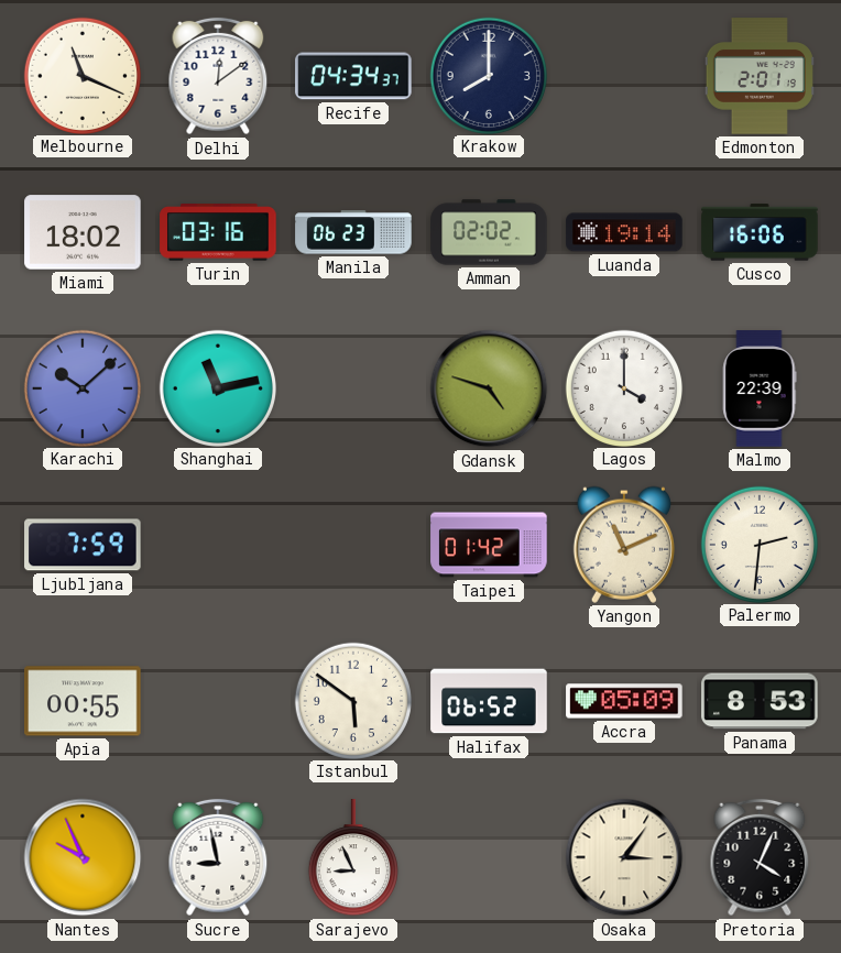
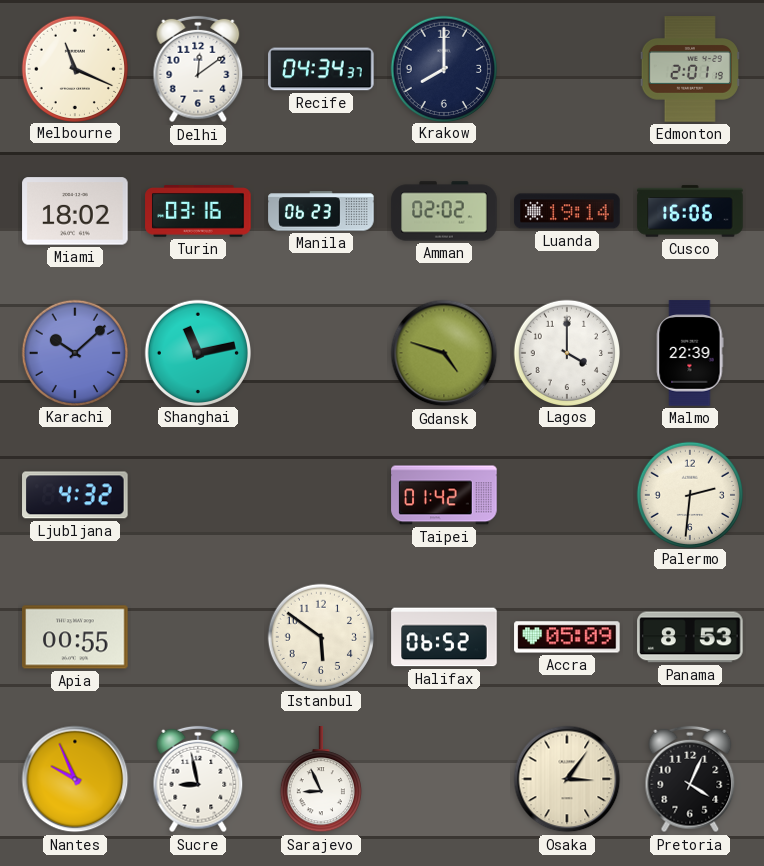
Ljubljana: 7:59 -> 4:32
Yangon: 11:11 -> none
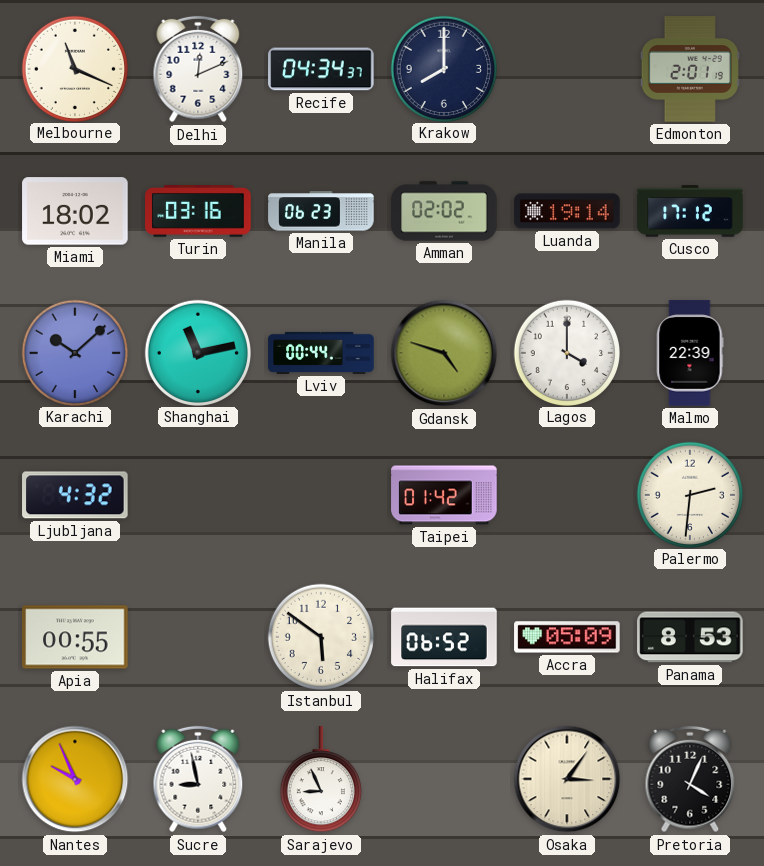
Delhi: 12:09 -> 12:11
Cusco: 16:06 -> 17:12
Lviv: none -> 00:44
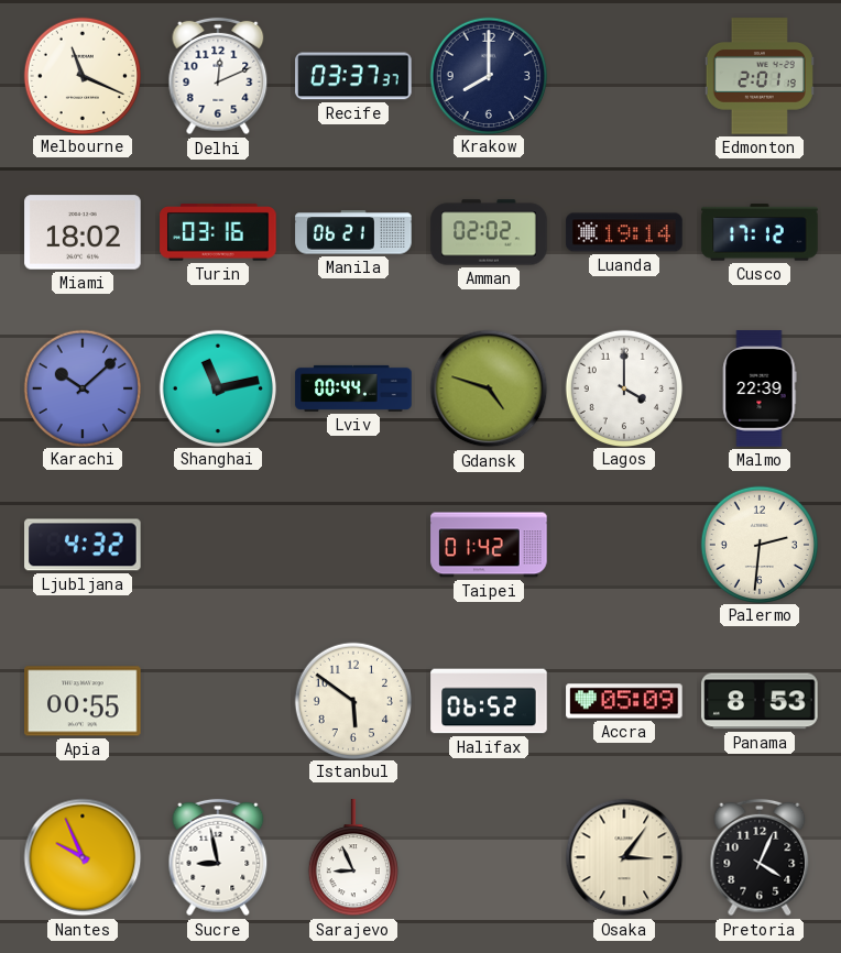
Recife: 04:34 -> 03:37
Manila: 06:23 -> 06:21
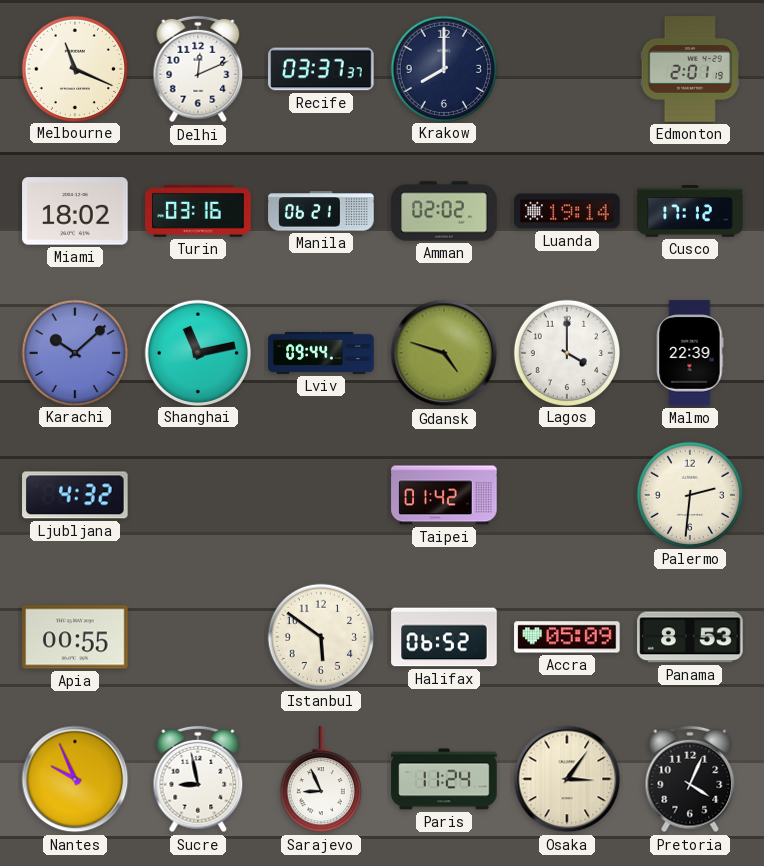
Lviv: 00:44 -> 09:44
Paris: none -> 11:24
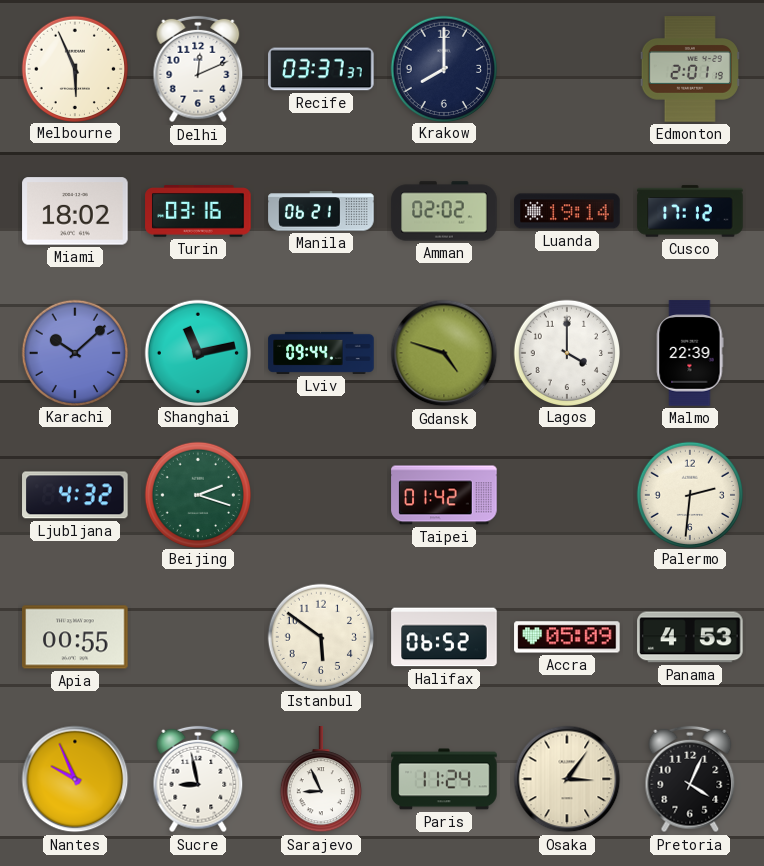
Melbourne: 11:19 -> 5:56
Beijing: none -> 2:18
Panama: 8:53 -> 4:53
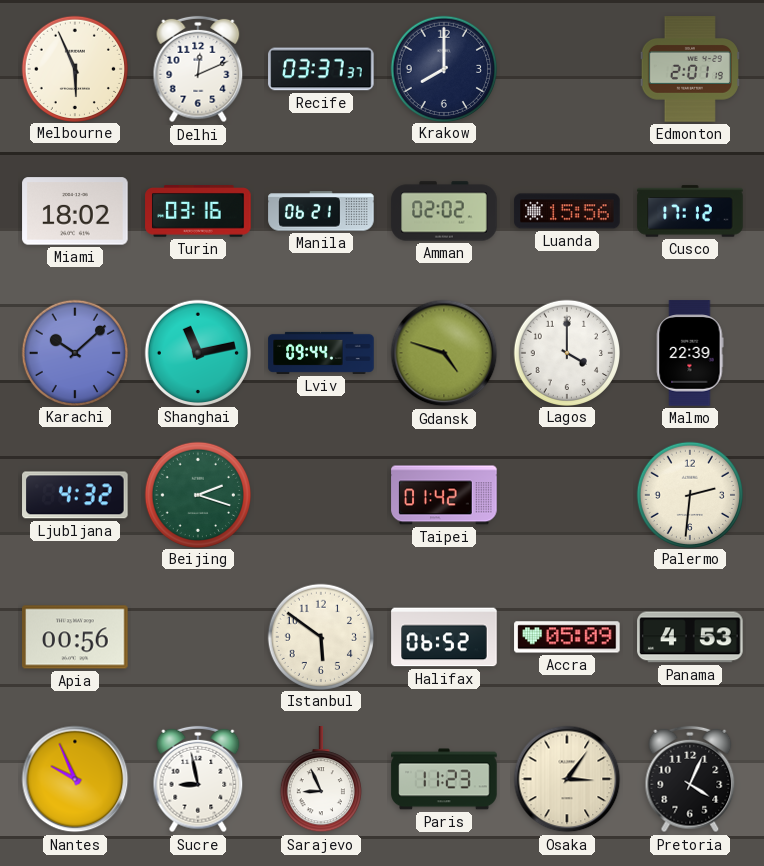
Luanda: 19:14 -> 15:56
Apia: 00:55 -> 00:56
Paris: 11:24 -> 11:23
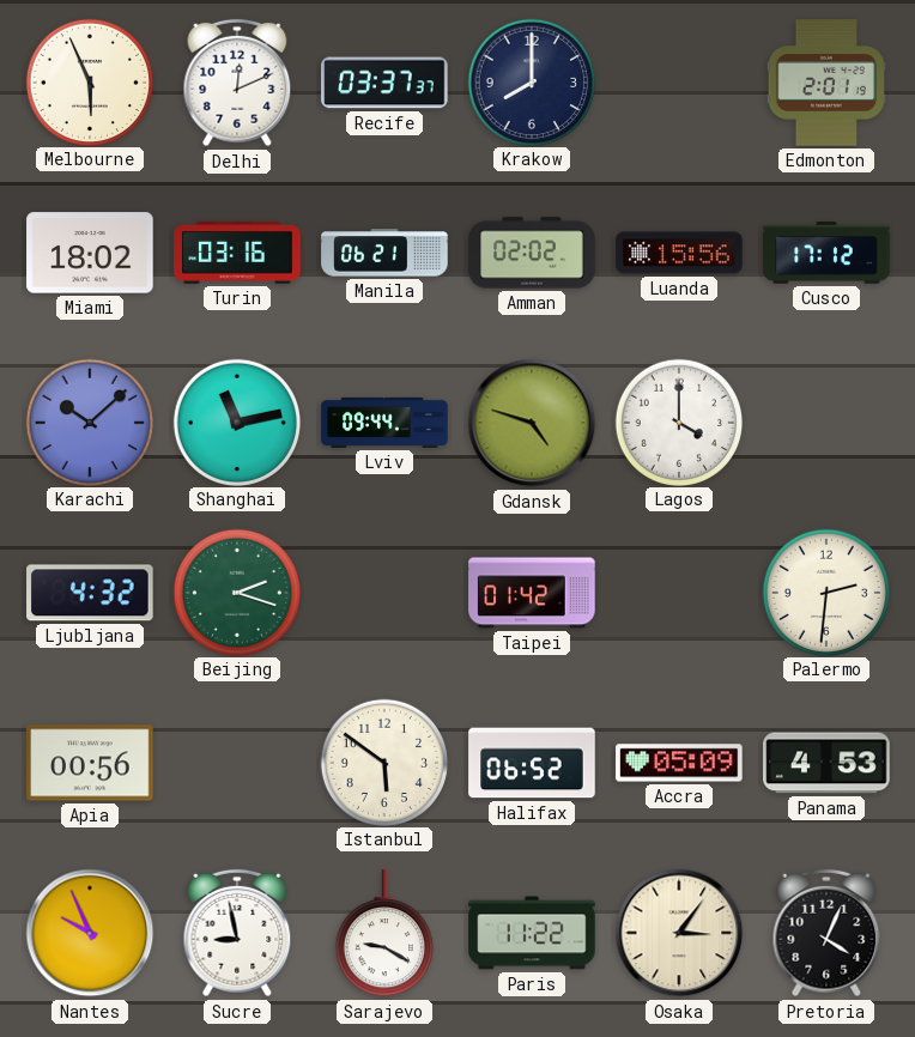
Malmo: 22:39 -> none
Sarajevo: 8:56 -> 9:20
Paris: 11:23 -> 11:22
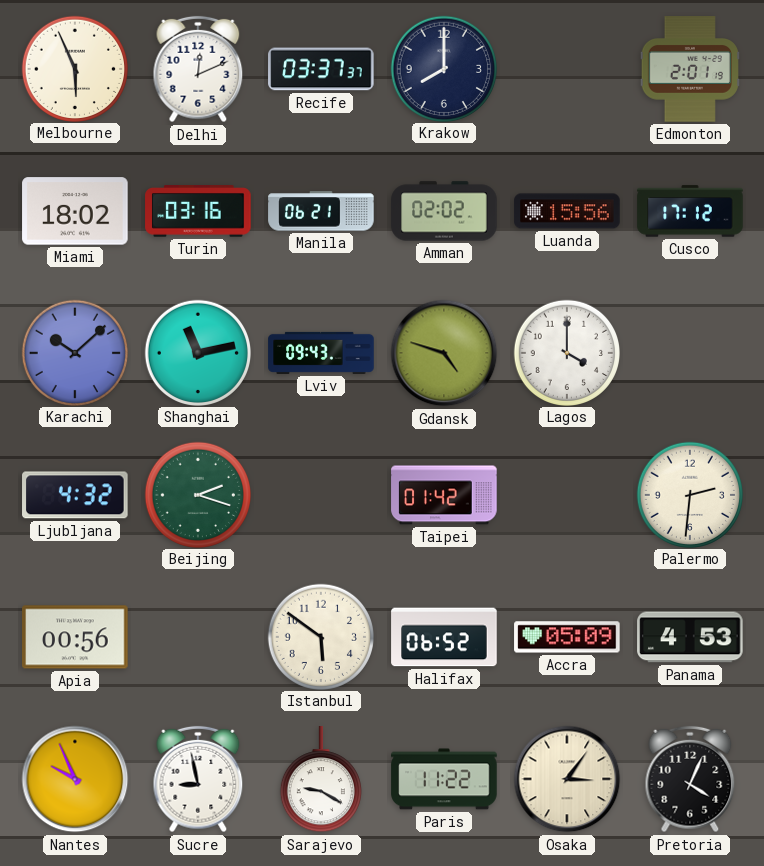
Lviv: 09:44 -> 09:43
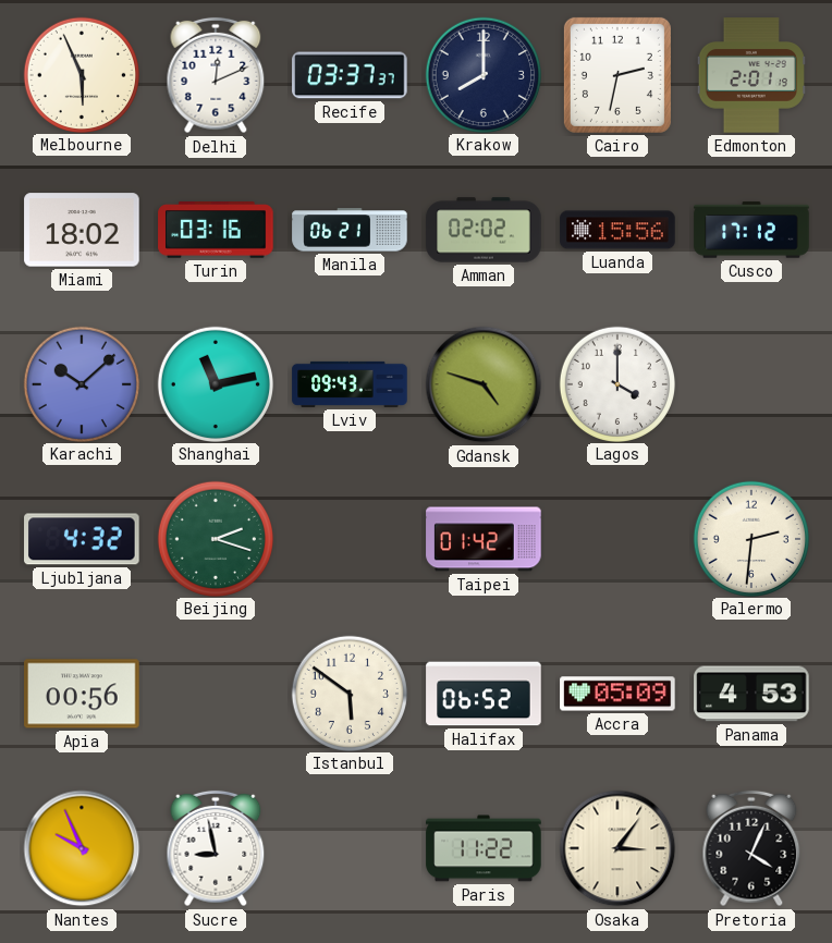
Cairo: none -> 2:32
Sarajevo: 9:20 -> none
